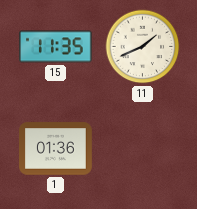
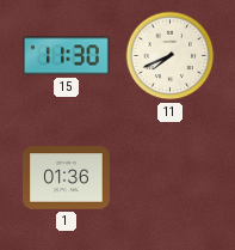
15: 11:35 -> 11:30
11: 1:41 -> 7:41
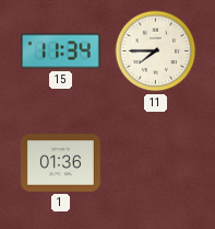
15: 11:30 -> 11:34
11: 7:41 -> 7:45
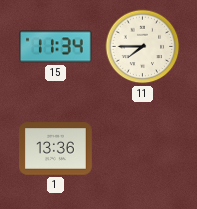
1: 01:36 -> 13:36
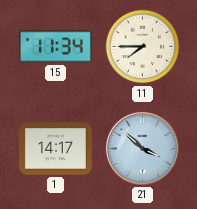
1: 13:36 -> 14:17
21: none -> 3:52
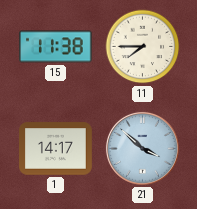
15: 11:34 -> 11:38
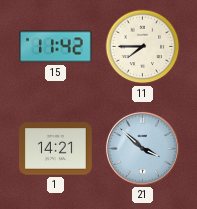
15: 11:38 -> 11:42
1: 14:17 -> 14:21
